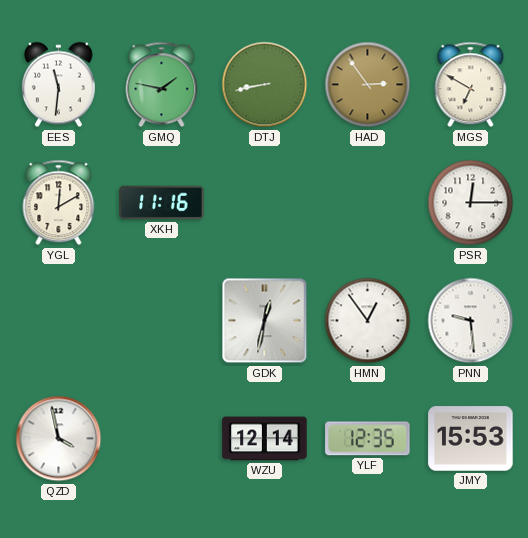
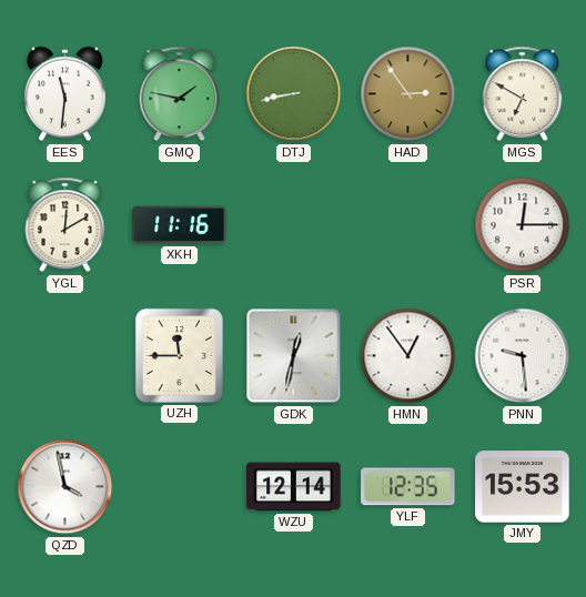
UZH: none -> 11:45
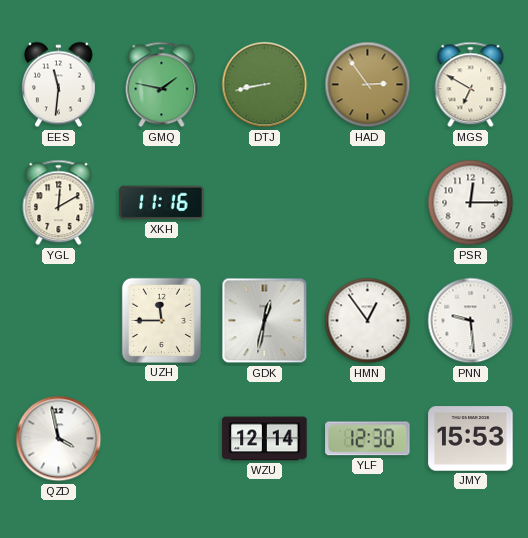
YLF: 12:35 -> 12:30
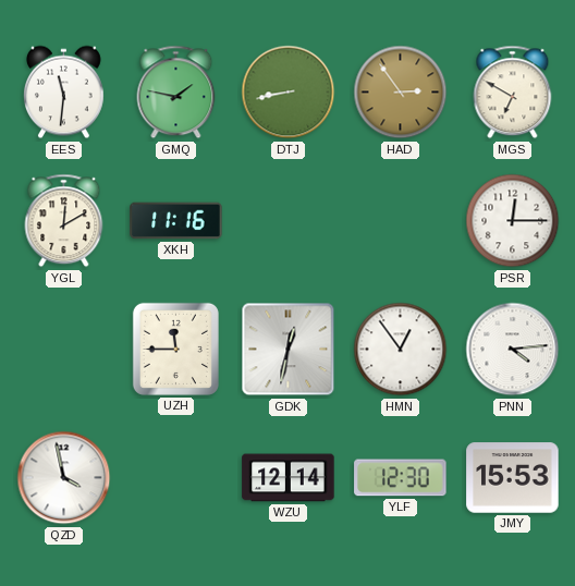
PNN: 9:29 -> 4:14
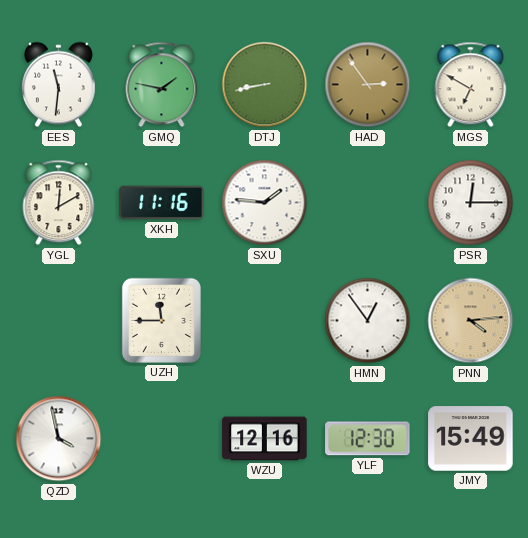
SXU: none -> 1:46
GDK: 12:32 -> none
PNN dial: white -> champagne
WZU: 12:14 -> 12:16
JMY: 15:53 -> 15:49
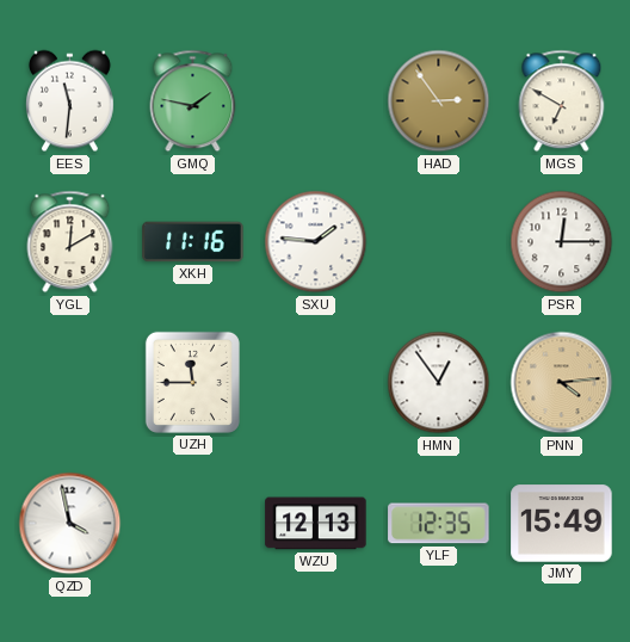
DTJ: 8:43 -> none
WZU: 12:16 -> 12:13
YLF: 12:30 -> 12:35
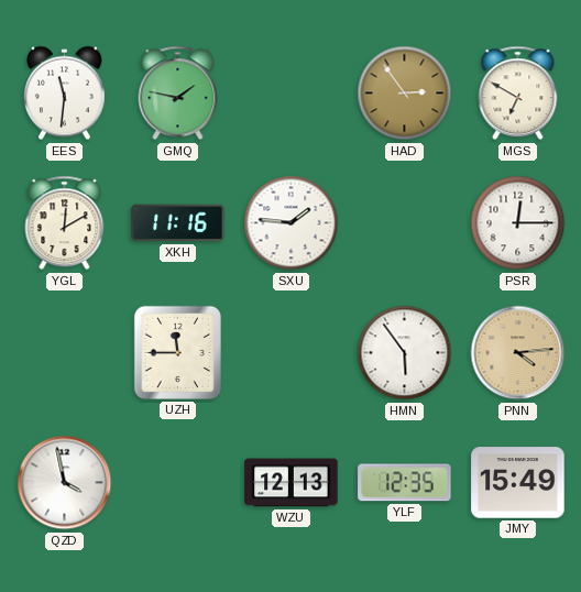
HMN: 12:54 -> 5:54
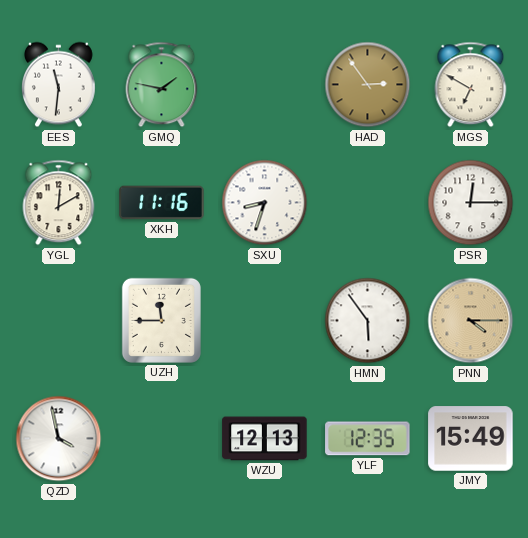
SXU: 1:46 -> 8:33
PNN: 4:14 -> 4:15
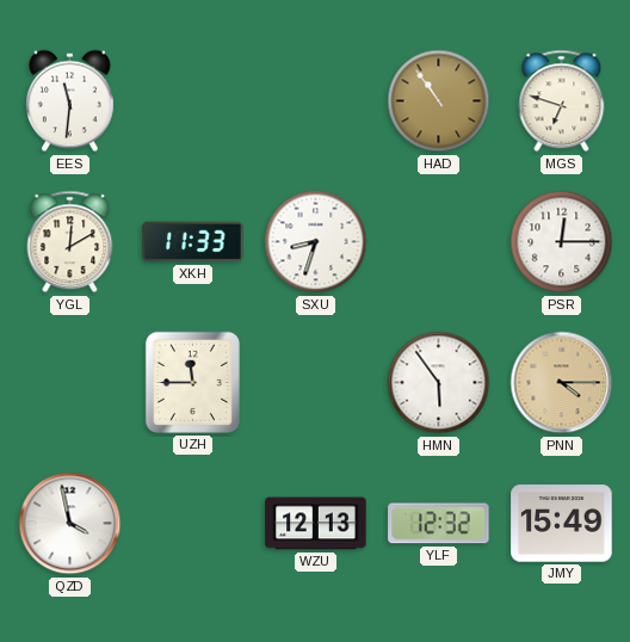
GMQ: 1:47 -> none
HAD: 2:54 -> 10:54
MGS: 6:50 -> 6:48
XKH: 11:16 -> 11:33
YLF: 12:35 -> 12:32
